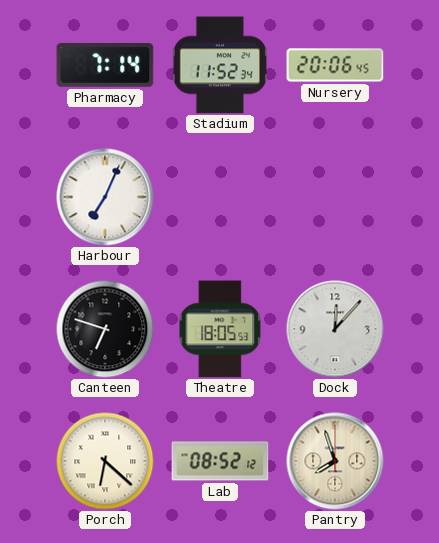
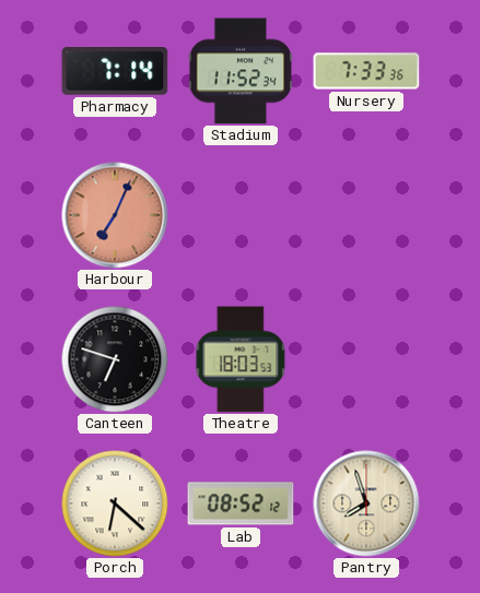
Nursery: 20:06 -> 7:33
Harbour dial: white -> salmon
Theatre: 18:05 -> 18:03
Dock: 12:07 -> none
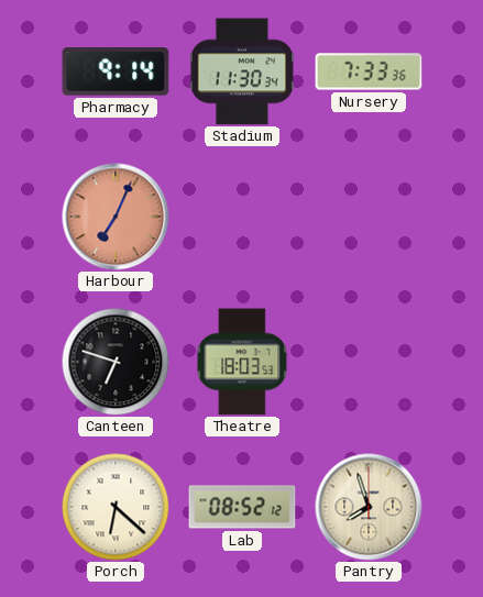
Pharmacy: 7:14 -> 9:14
Stadium: 11:52 -> 11:30
